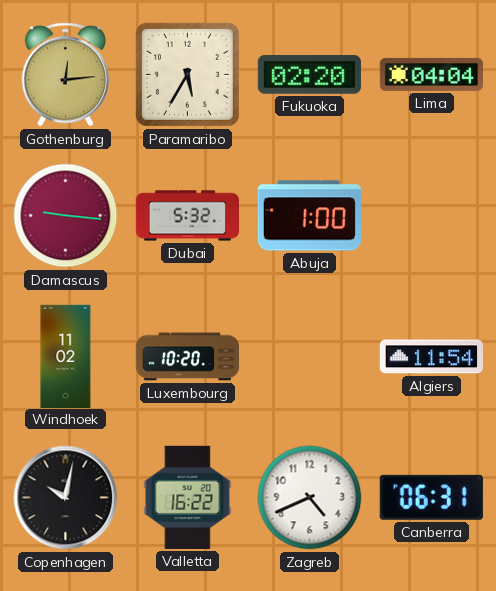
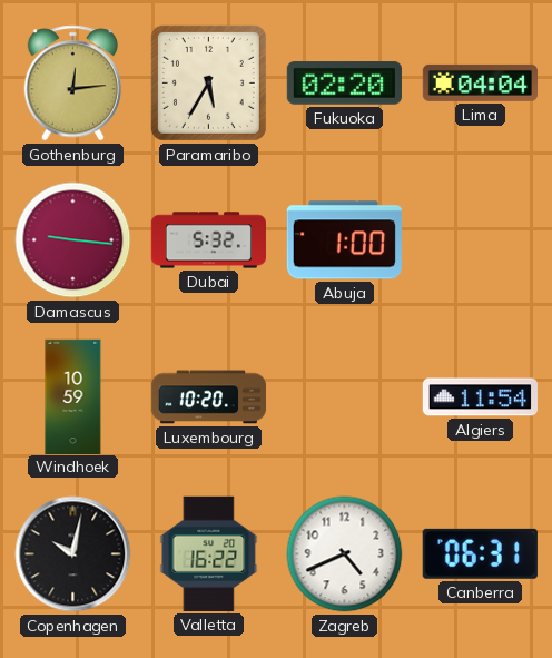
Windhoek: 11:02 -> 10:59
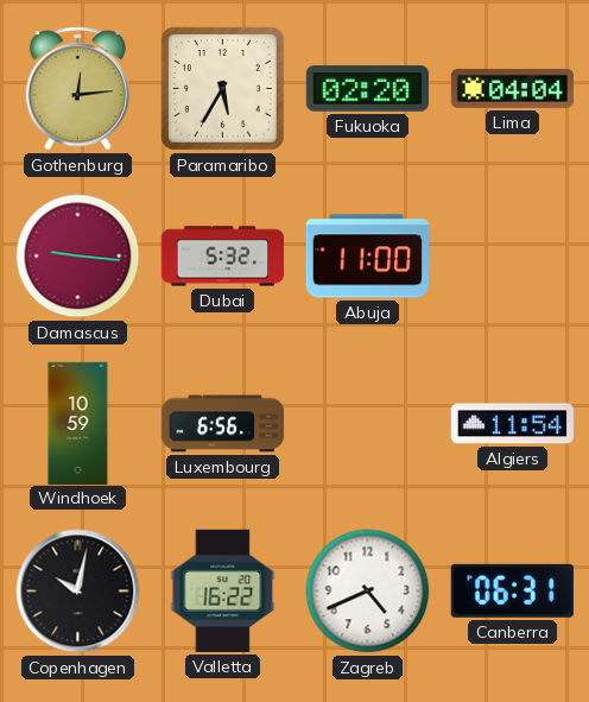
Abuja: 1:00 -> 11:00
Luxembourg: 10:20 -> 6:56
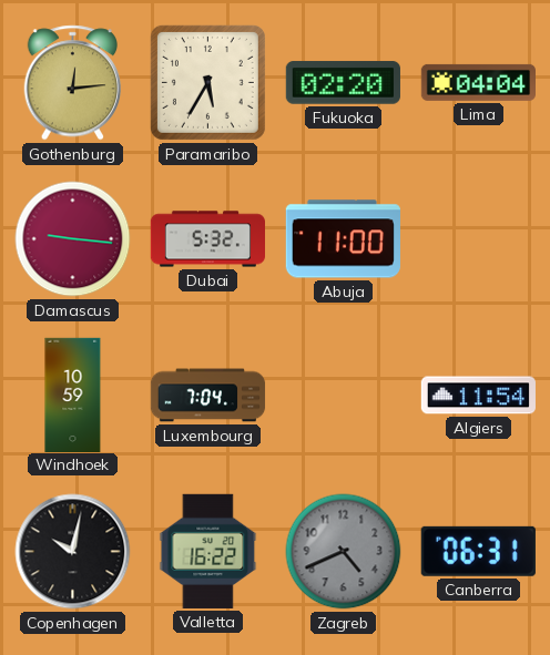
Luxembourg: 6:56 -> 7:04
Zagreb dial: white -> grey
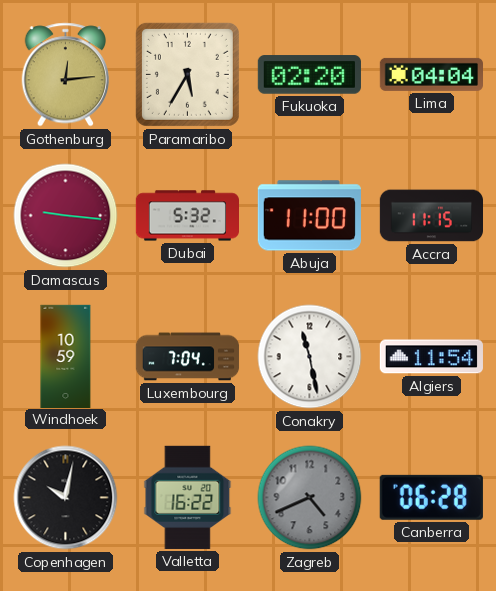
Accra: none -> 11:15
Conakry: none -> 11:28
Canberra: 06:31 -> 06:28
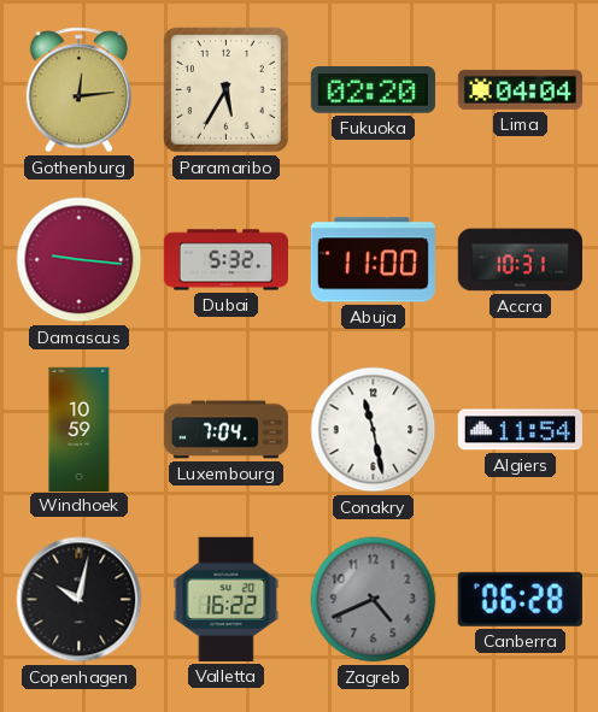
Accra: 11:15 -> 10:31
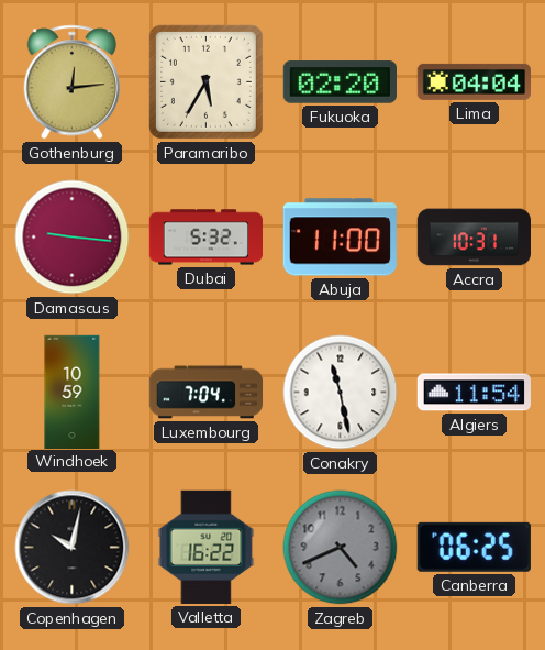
Canberra: 06:28 -> 06:25
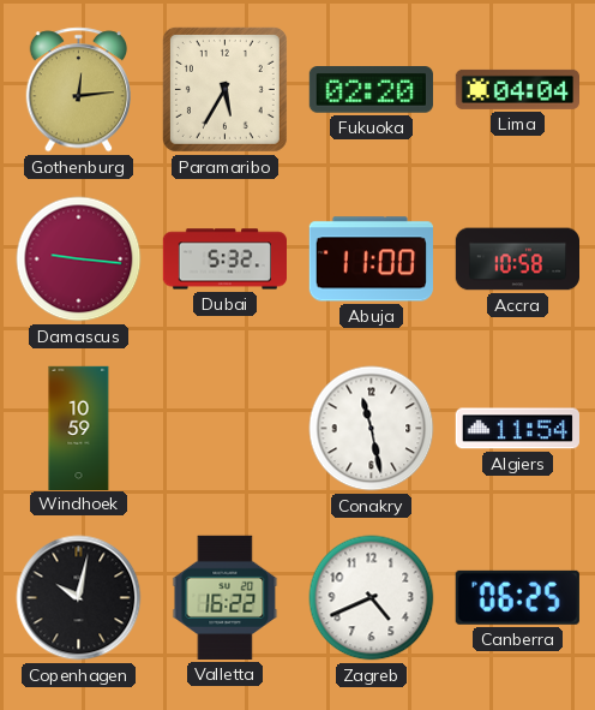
Accra: 10:31 -> 10:58
Luxembourg: 7:04 -> none
Zagreb dial: grey -> white
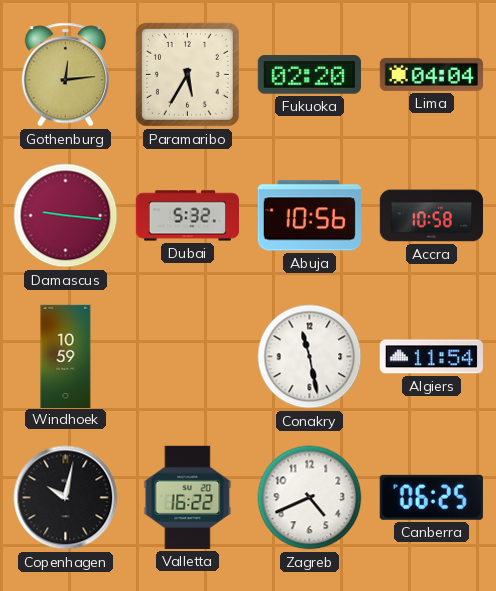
Abuja: 11:00 -> 10:56
